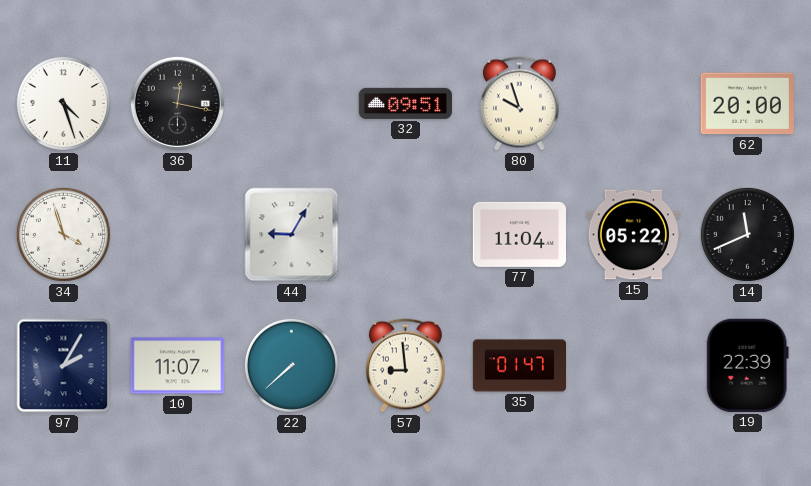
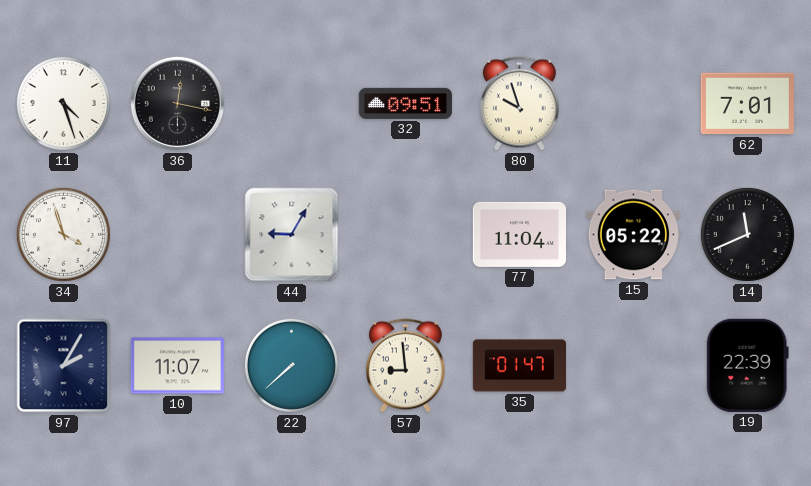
62: 20:00 -> 7:01
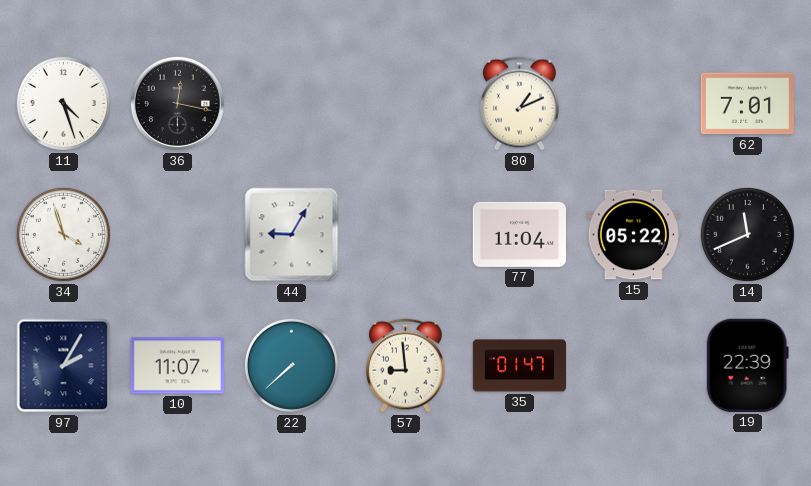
32: 09:51 -> none
80: 9:57 -> 1:11
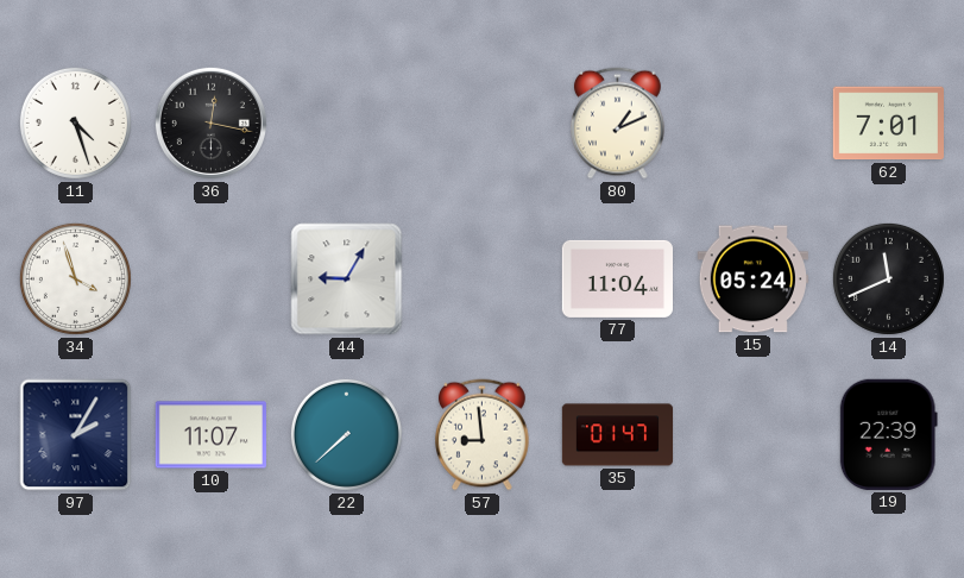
15: 05:22 -> 05:24
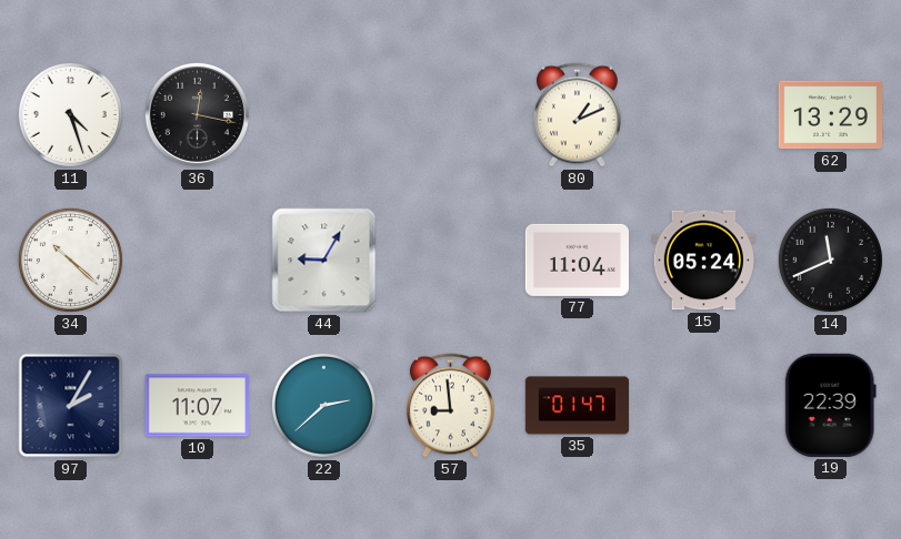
62: 7:01 -> 13:29
34: 3:57 -> 10:22
22: 7:38 -> 2:38
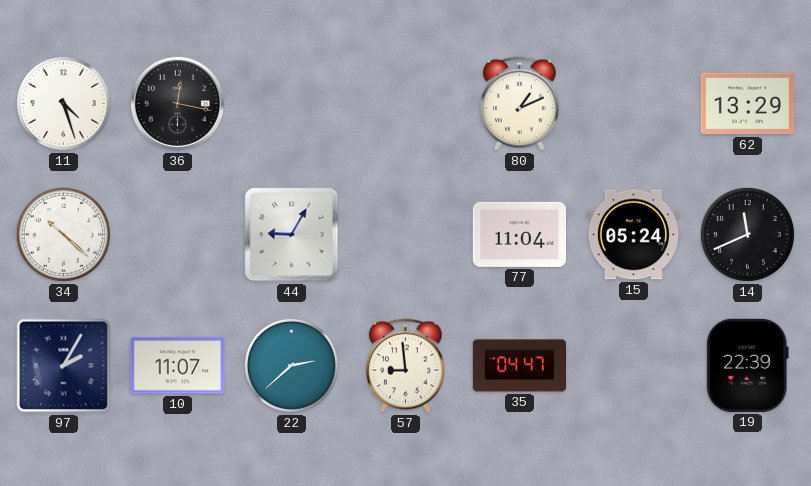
35: 01:47 -> 04:47
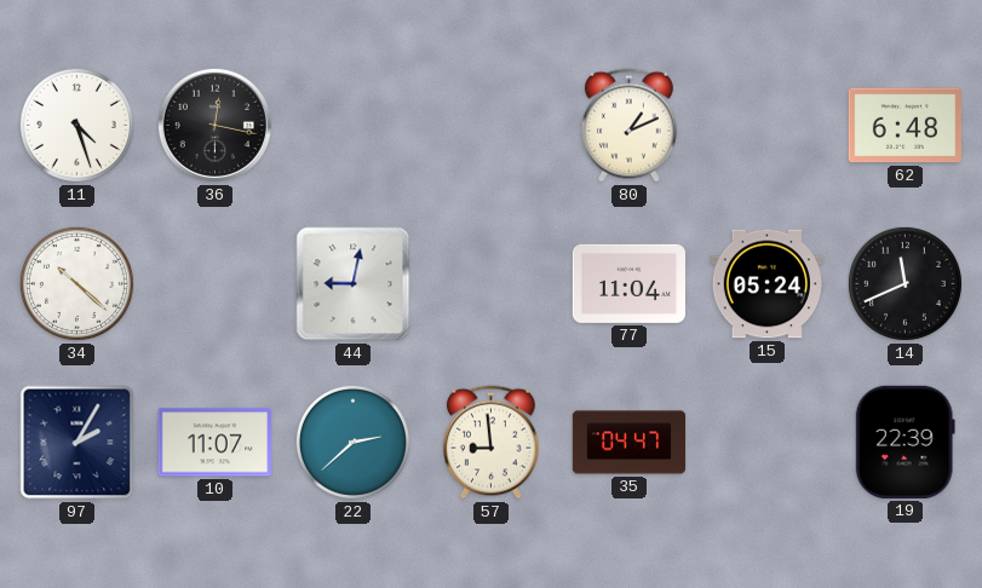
62: 13:29 -> 6:48
44: 9:05 -> 9:02
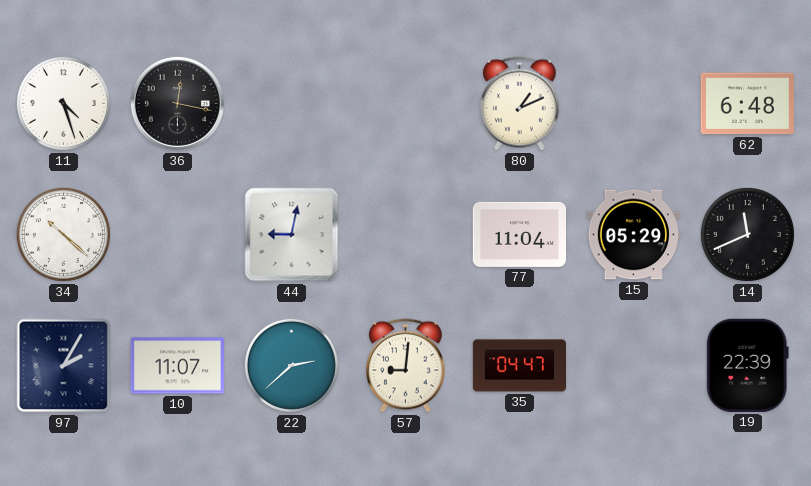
15: 05:24 -> 05:29
57: 8:59 -> 9:01
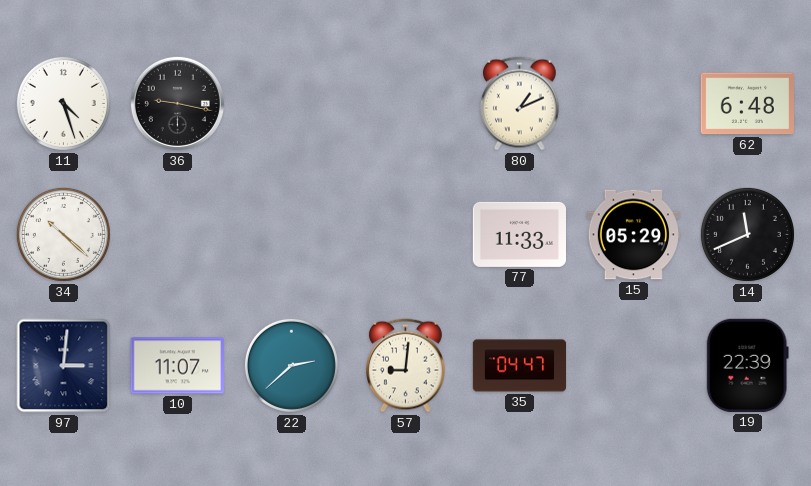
36: 12:17 -> 9:17
44: 9:02 -> none
77: 11:04 -> 11:33
97: 2:05 -> 3:01
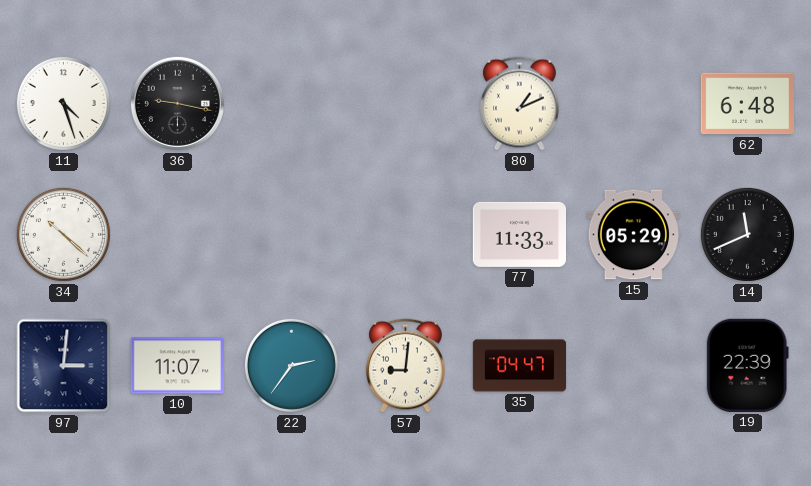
22: 2:38 -> 2:36
